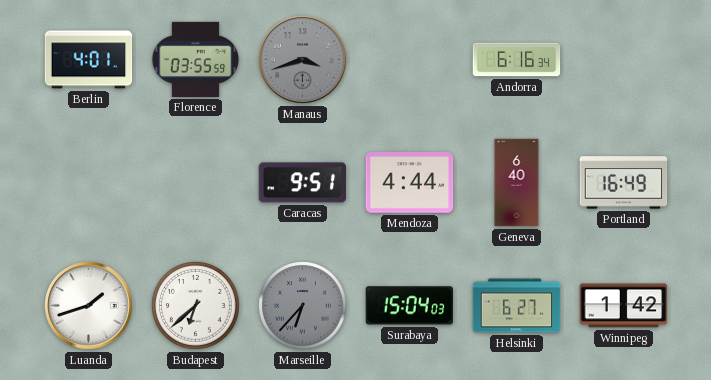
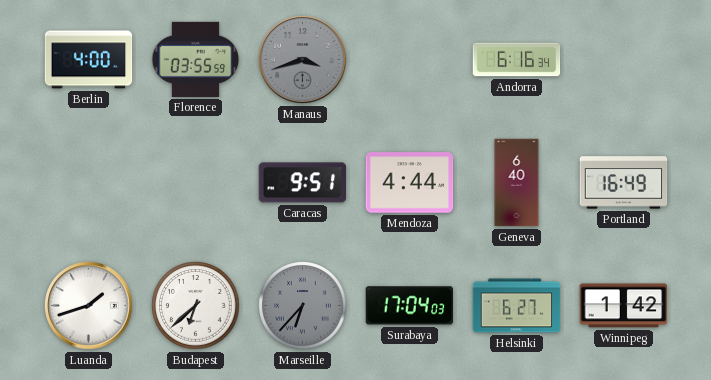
Berlin: 4:01 -> 4:00
Surabaya: 15:04 -> 17:04
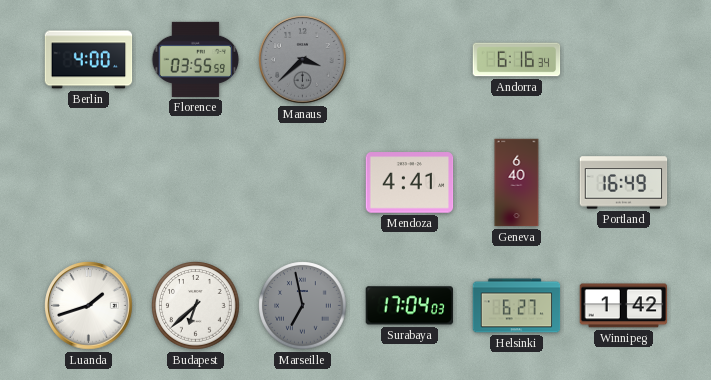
Manaus: 3:42 -> 3:38
Caracas: 9:51 -> none
Mendoza: 4:44 -> 4:41
Marseille: 6:37 -> 6:58
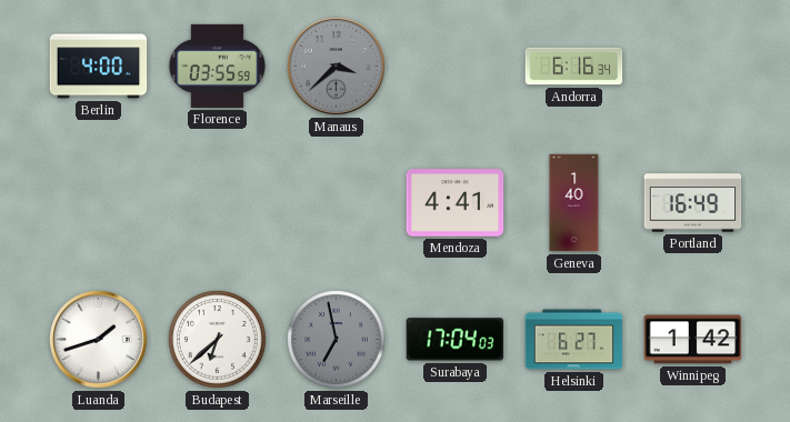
Geneva: 6:40 -> 1:40
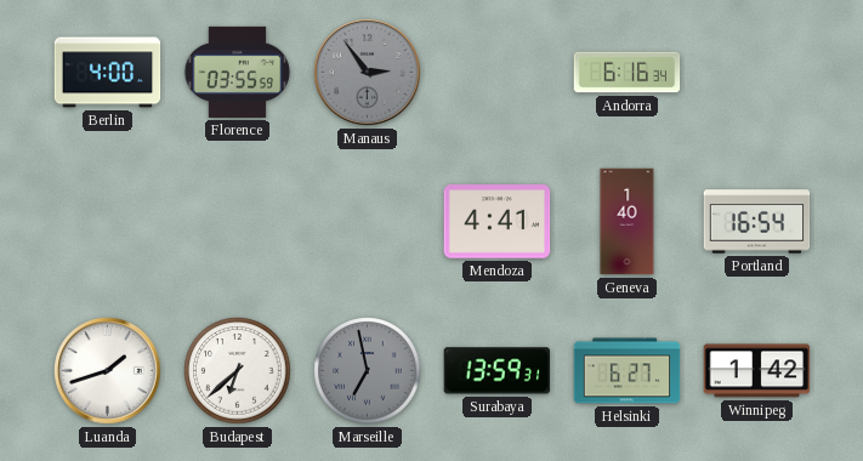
Manaus: 3:38 -> 2:54
Portland: 16:49 -> 16:54
Surabaya: 17:04 -> 13:59
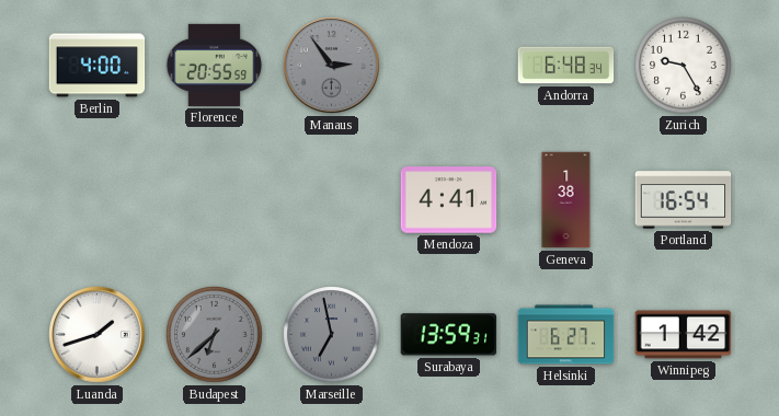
Florence: 03:55 -> 20:55
Andorra: 6:16 -> 6:48
Zurich: none -> 9:25
Geneva: 1:40 -> 1:38
Budapest dial: white -> grey
